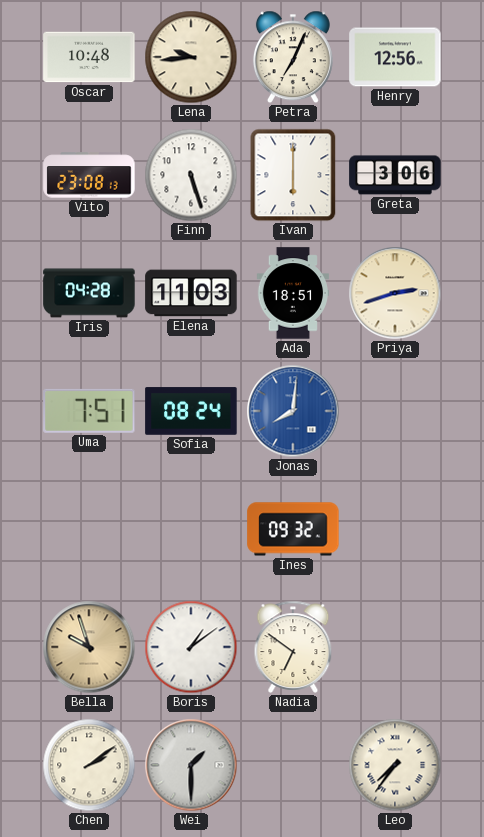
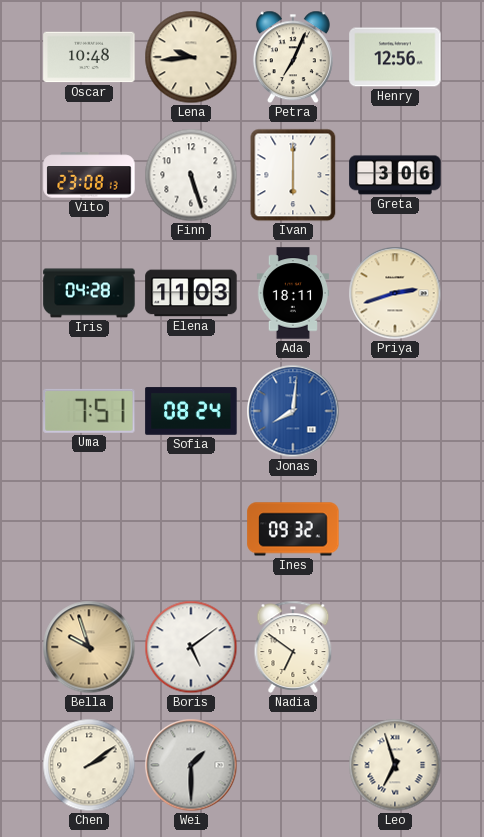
Ada: 18:51 -> 18:11
Boris: 1:09 -> 5:09
Leo: 7:36 -> 6:57
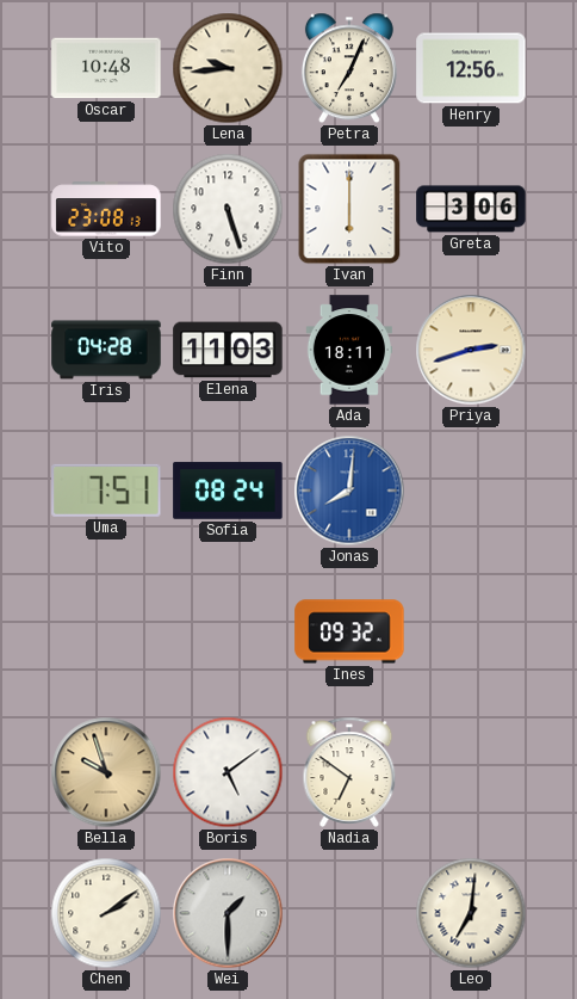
Leo: 6:57 -> 7:01
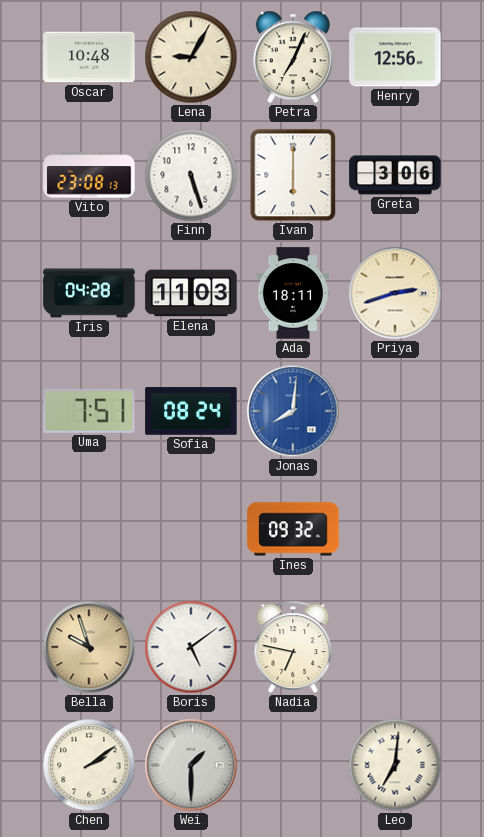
Lena: 9:44 -> 9:05
Nadia: 6:51 -> 6:47
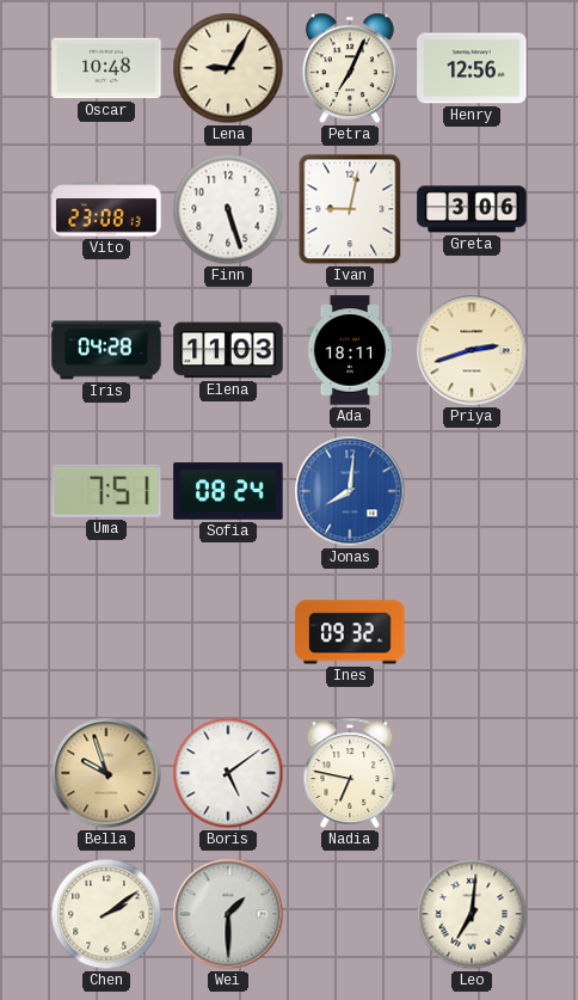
Ivan: 6:00 -> 9:02
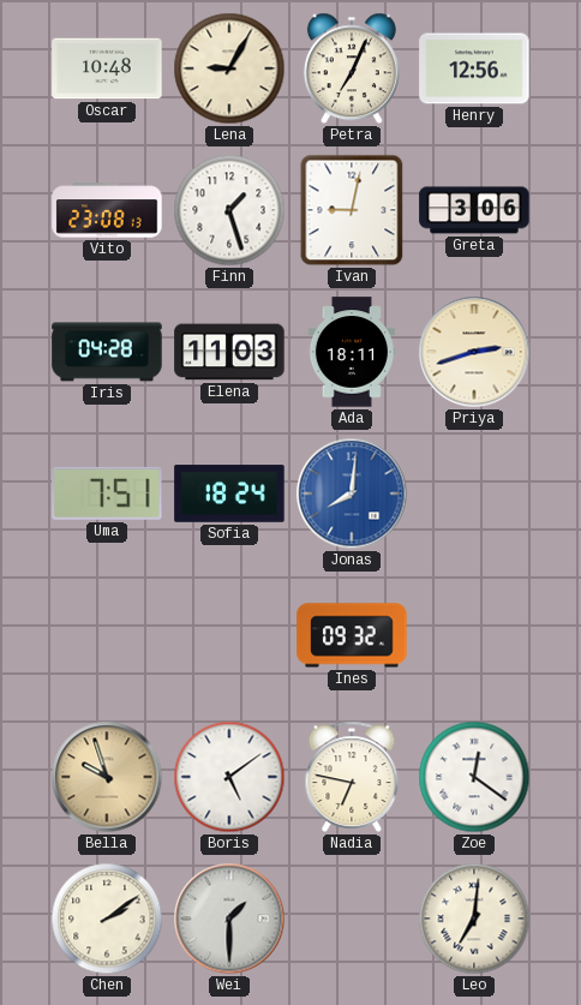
Finn: 5:27 -> 1:27
Sofia: 08:24 -> 18:24
Zoe: none -> 12:21
